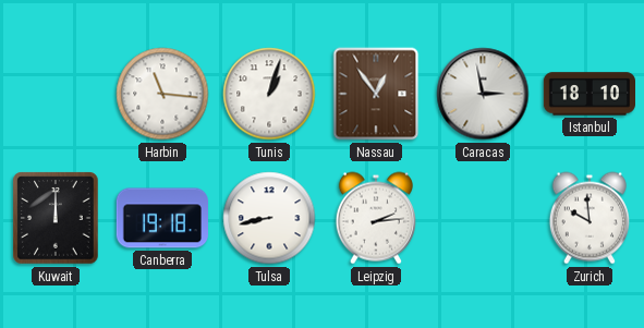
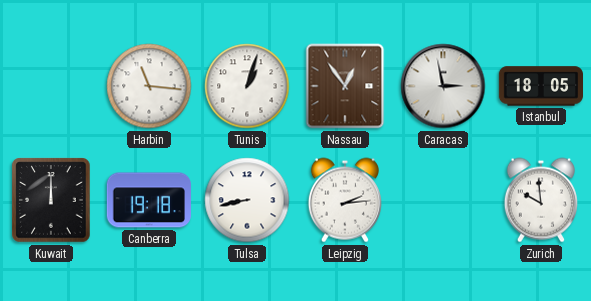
Istanbul: 18:10 -> 18:05
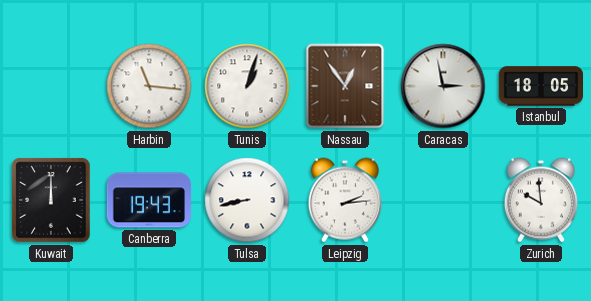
Canberra: 19:18 -> 19:43
